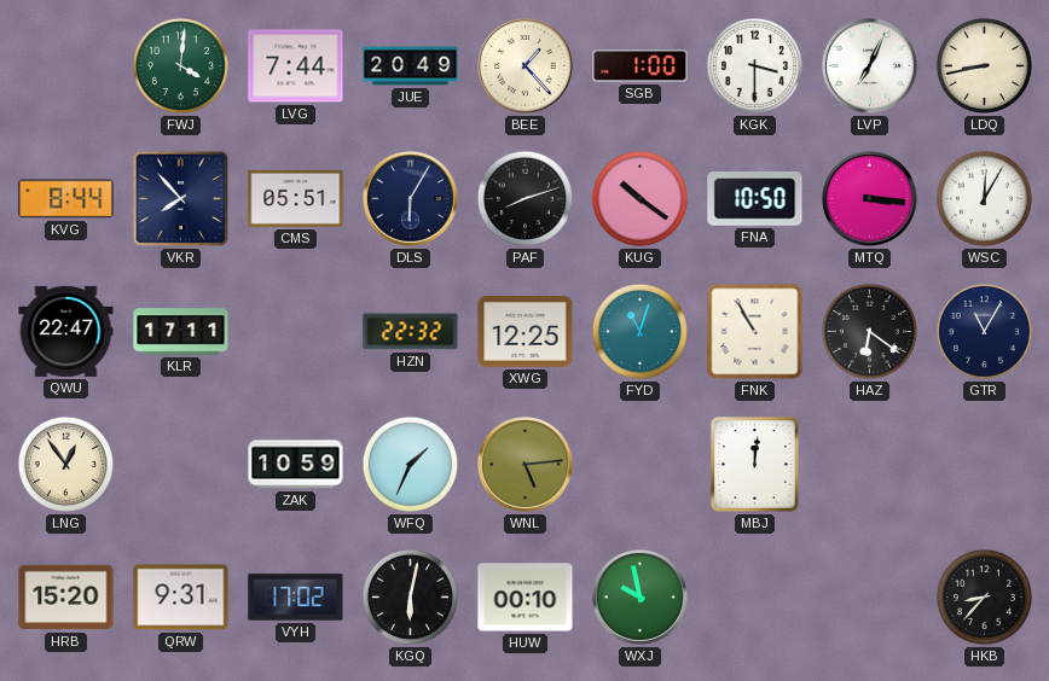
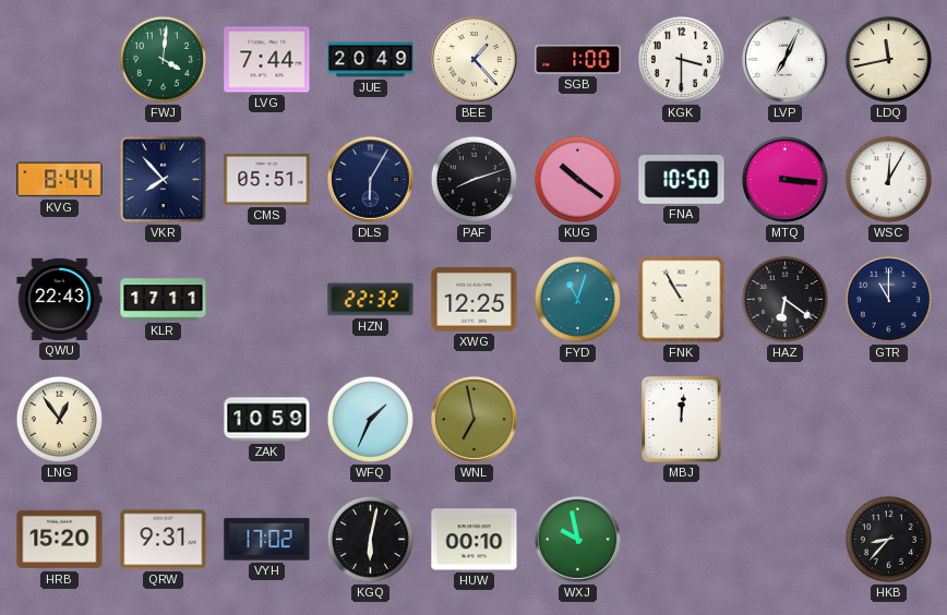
LDQ: 8:43 -> 11:43
QWU: 22:47 -> 22:43
GTR: 11:05 -> 11:00
WNL: 5:14 -> 6:58
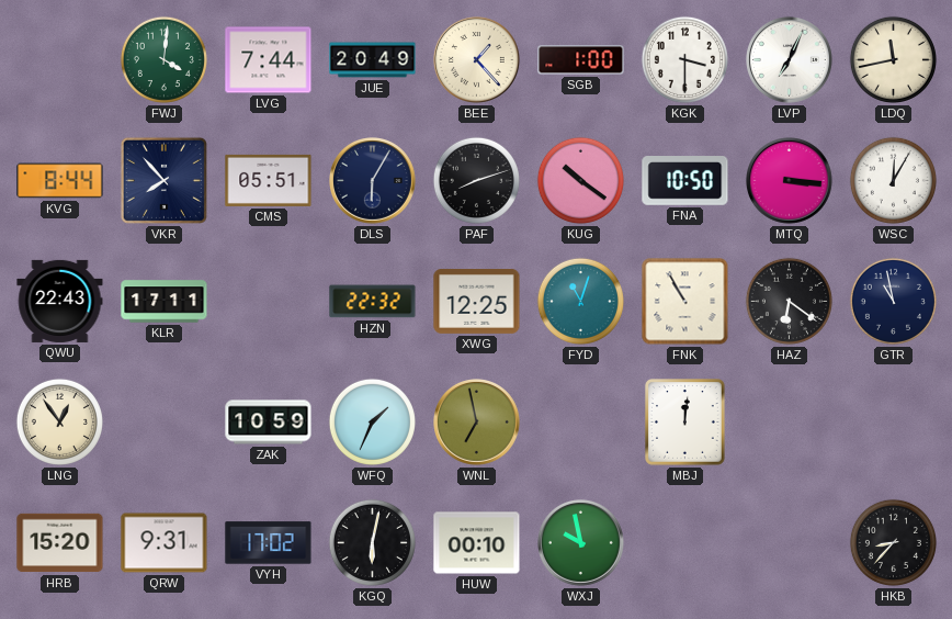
GTR: 11:00 -> 10:58
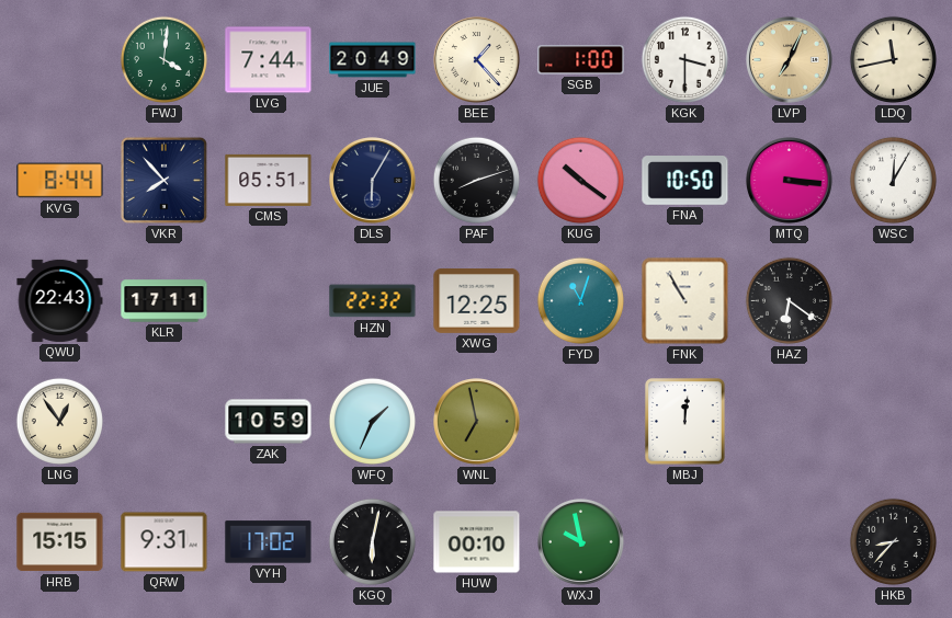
LVP dial: white -> champagne
GTR: 10:58 -> none
HRB: 15:20 -> 15:15
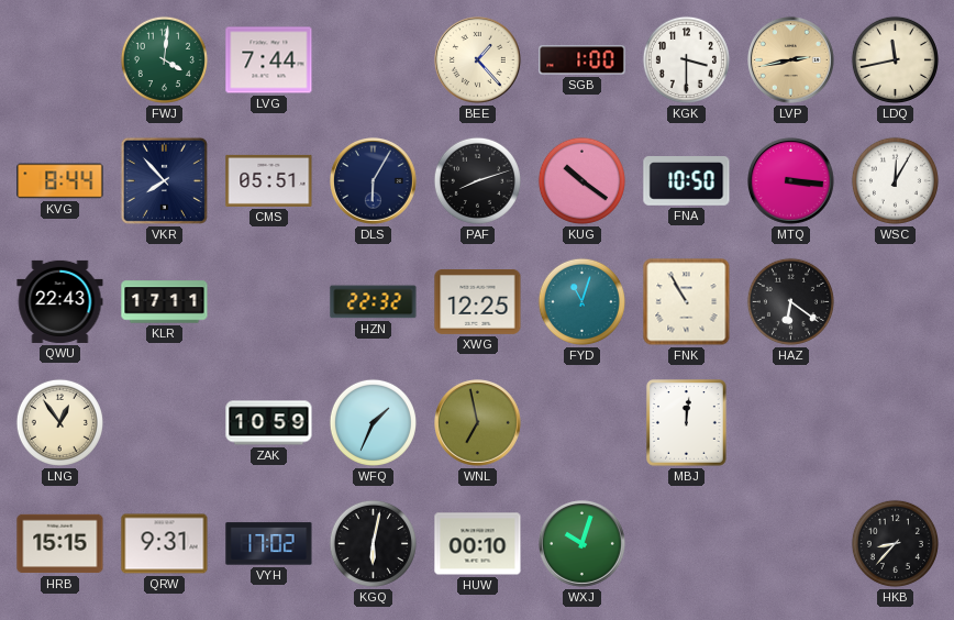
JUE: 20:49 -> none
LVP: 7:04 -> 2:43
WXJ: 9:58 -> 10:03
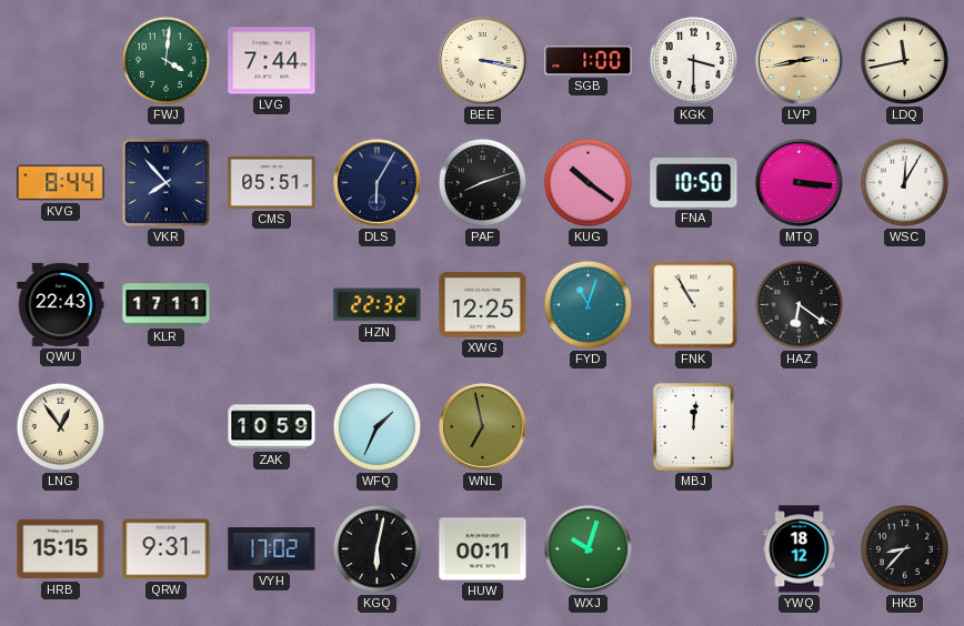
BEE: 1:23 -> 3:17
HUW: 00:10 -> 00:11
YWQ: none -> 18:12
